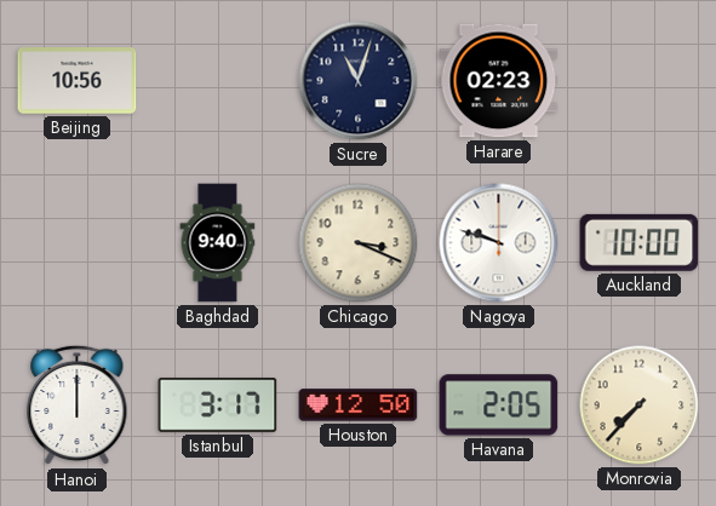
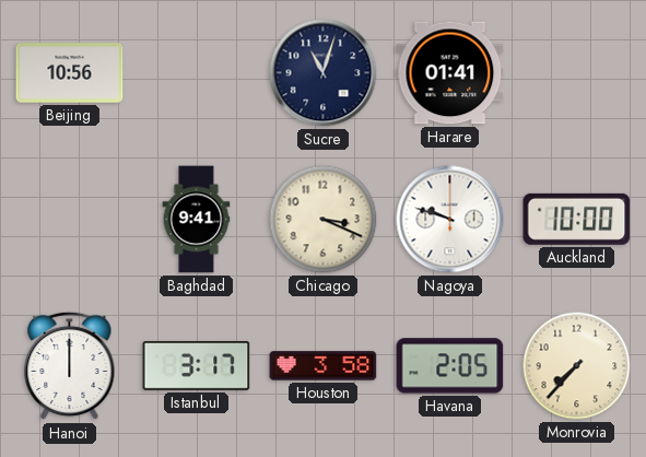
Harare: 02:23 -> 01:41
Baghdad: 9:40 -> 9:41
Houston: 12:50 -> 3:58
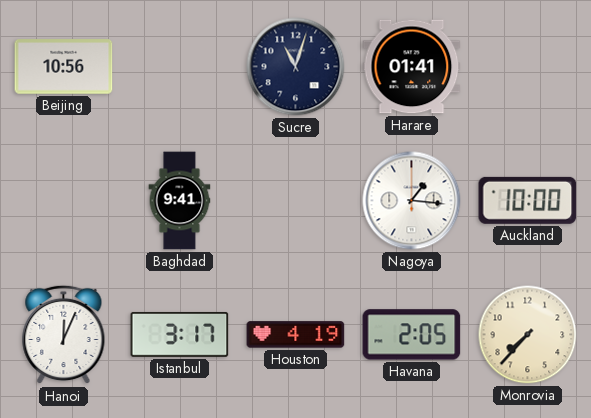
Chicago: 3:19 -> none
Nagoya: 9:48 -> 1:16
Hanoi: 12:00 -> 12:04
Houston: 3:58 -> 4:19
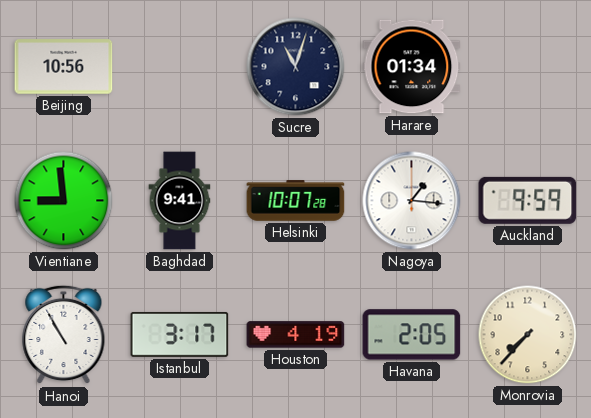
Harare: 01:41 -> 01:34
Vientiane: none -> 8:59
Helsinki: none -> 10:07
Auckland: 10:00 -> 9:59
Hanoi: 12:04 -> 10:55
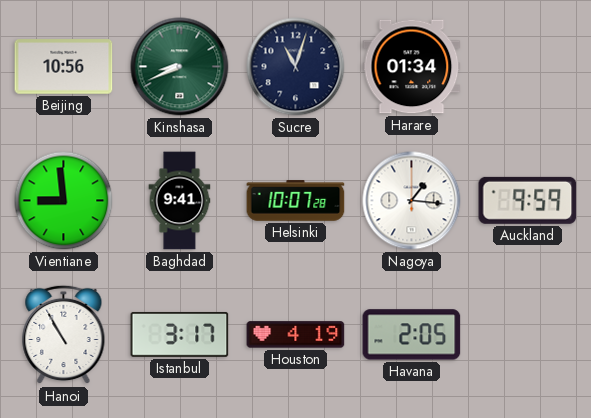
Kinshasa: none -> 8:41
Monrovia: 7:37 -> none
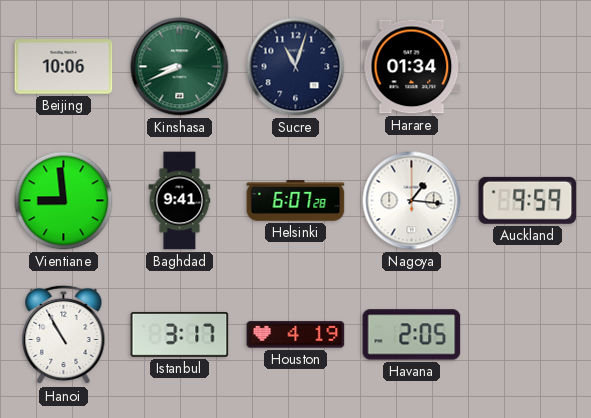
Beijing: 10:56 -> 10:06
Helsinki: 10:07 -> 6:07
